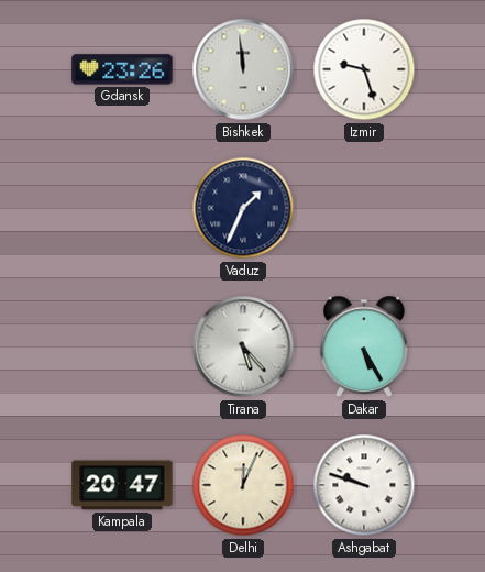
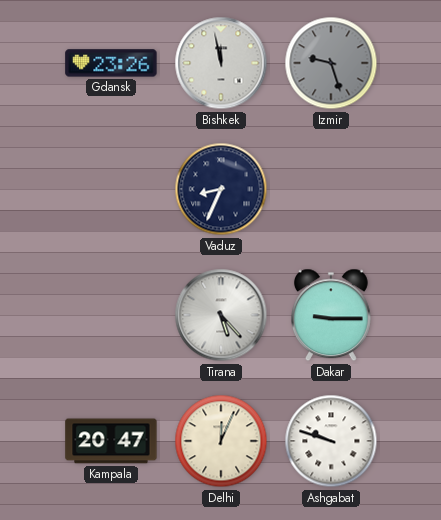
Bishkek: 11:59 -> 11:58
Izmir dial: white -> grey
Vaduz: 1:34 -> 8:34
Dakar: 5:25 -> 9:15
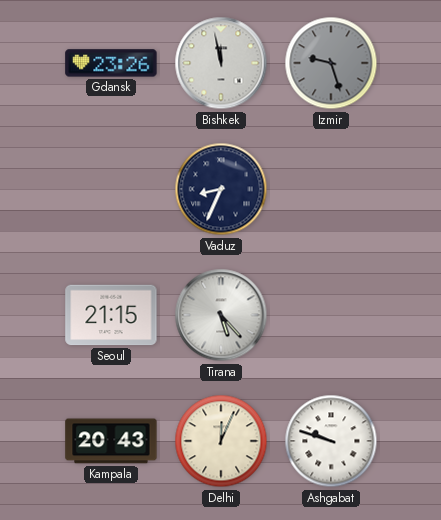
Seoul: none -> 21:15
Dakar: 9:15 -> none
Kampala: 20:47 -> 20:43
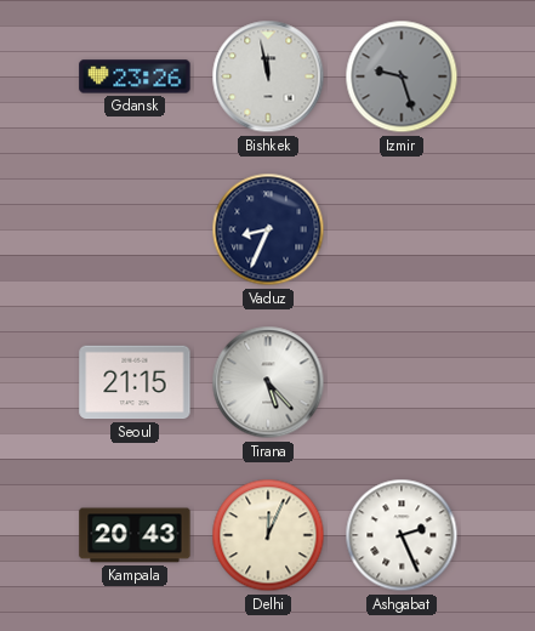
Ashgabat: 9:48 -> 2:26
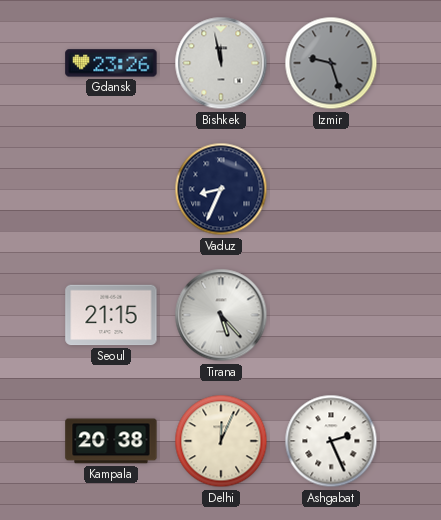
Kampala: 20:43 -> 20:38
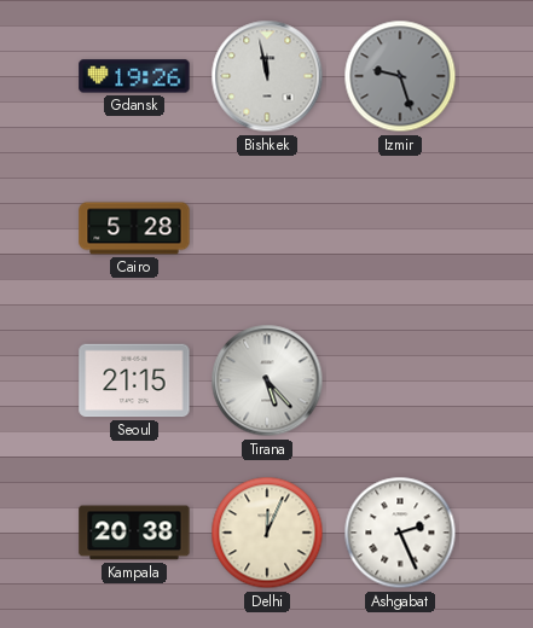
Gdansk: 23:26 -> 19:26
Cairo: none -> 5:28
Vaduz: 8:34 -> none
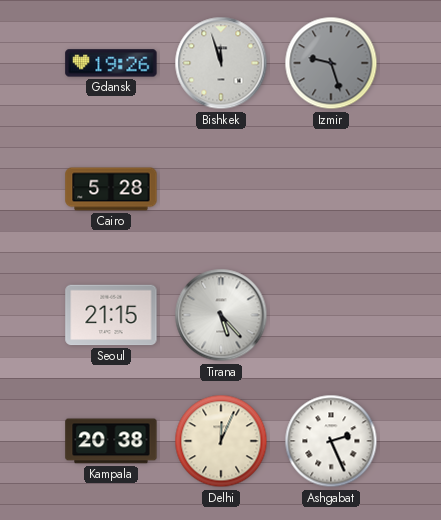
Bishkek: 11:58 -> 11:57
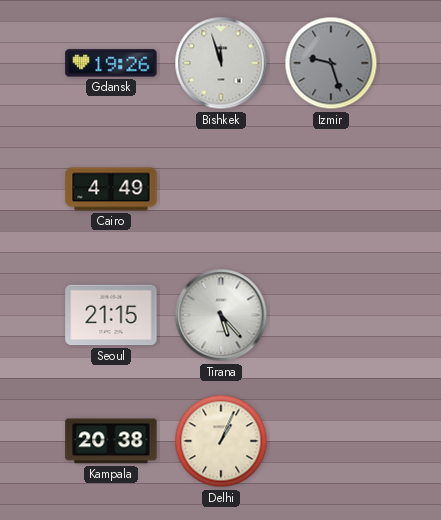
Cairo: 5:28 -> 4:49
Delhi: 12:04 -> 1:04
Ashgabat: 2:26 -> none
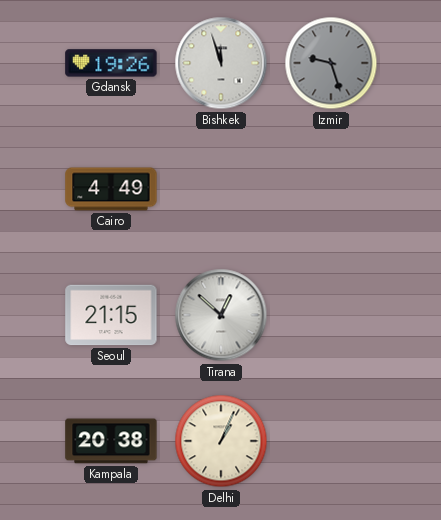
Tirana: 5:23 -> 12:52
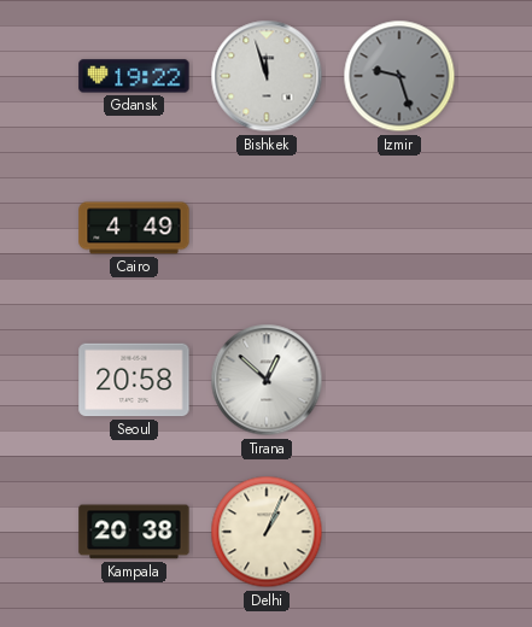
Gdansk: 19:26 -> 19:22
Seoul: 21:15 -> 20:58
